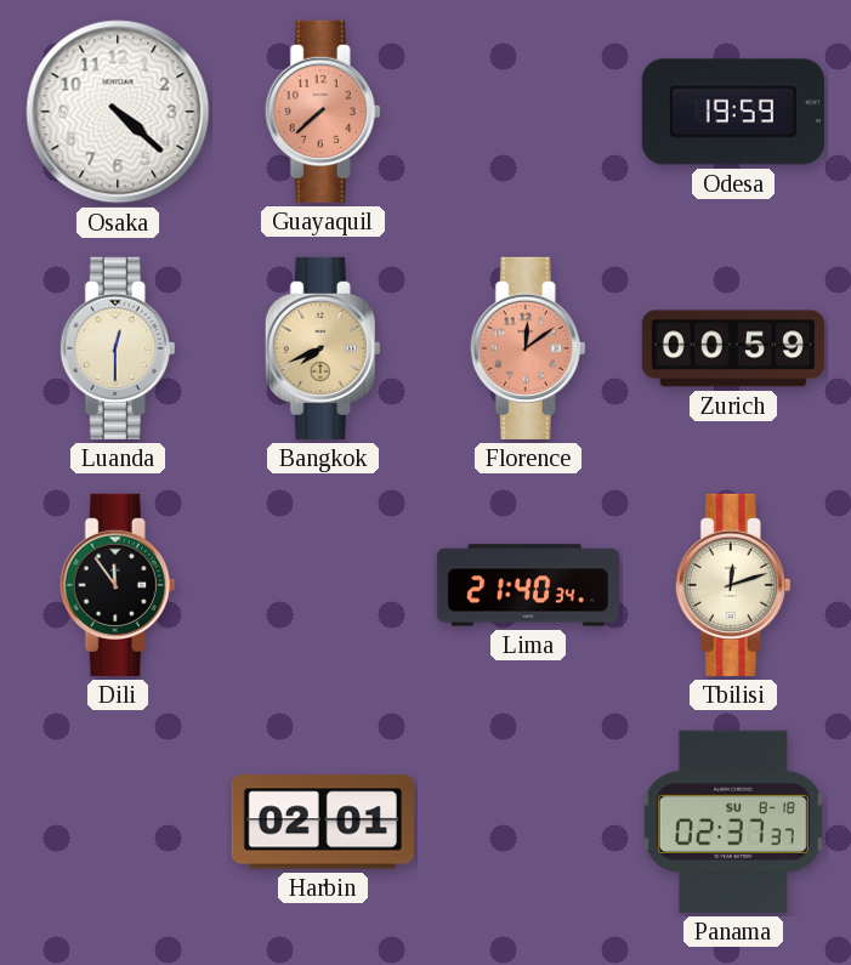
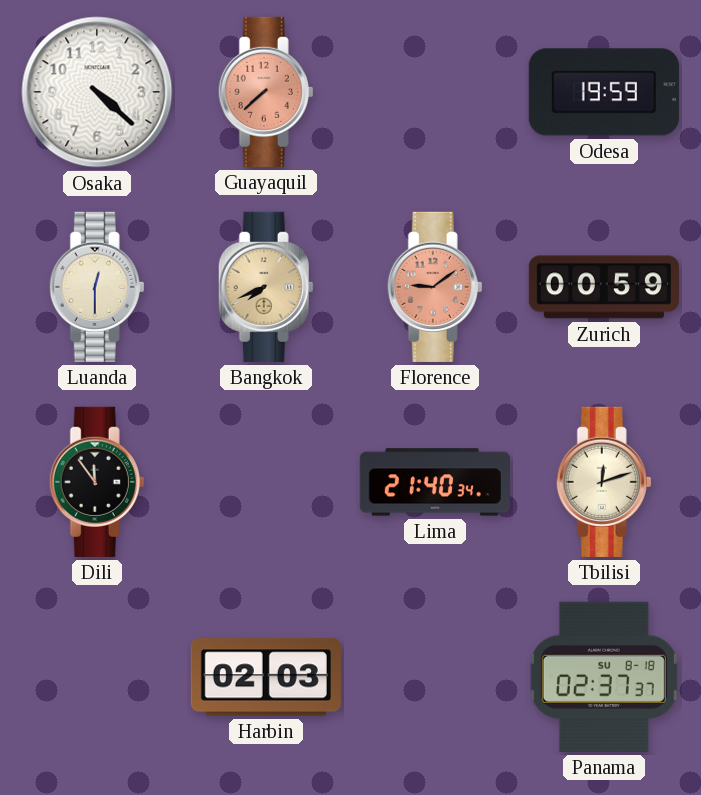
Florence: 12:09 -> 9:09
Harbin: 02:01 -> 02:03
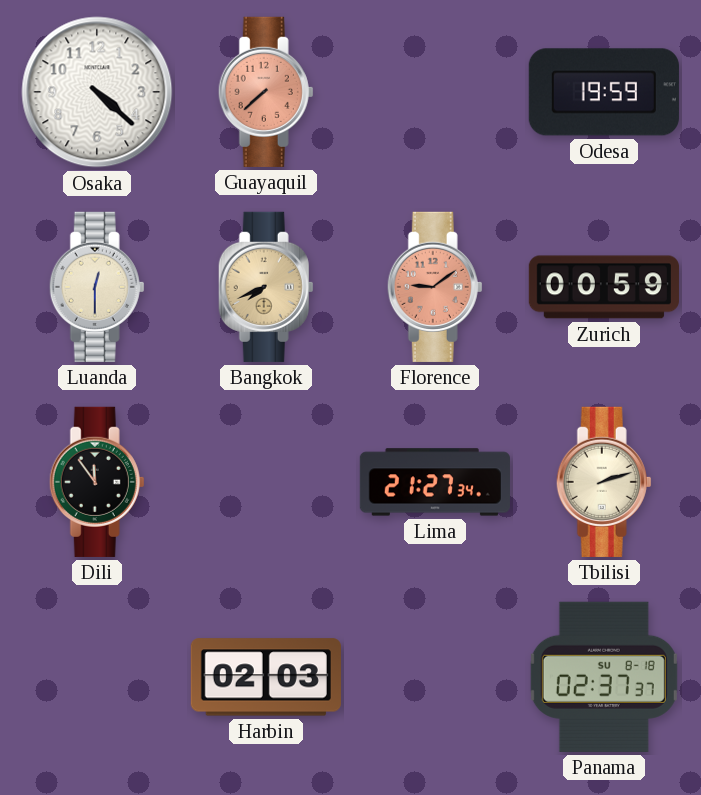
Lima: 21:40 -> 21:27
Tbilisi: 12:12 -> 2:12
